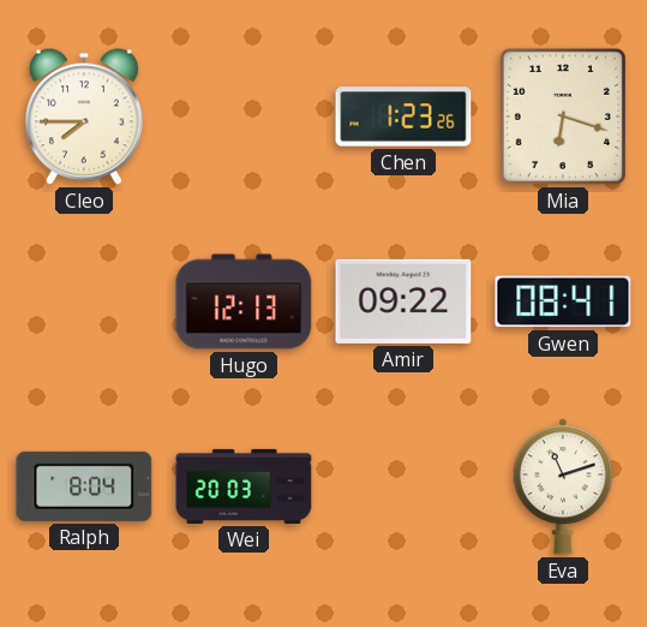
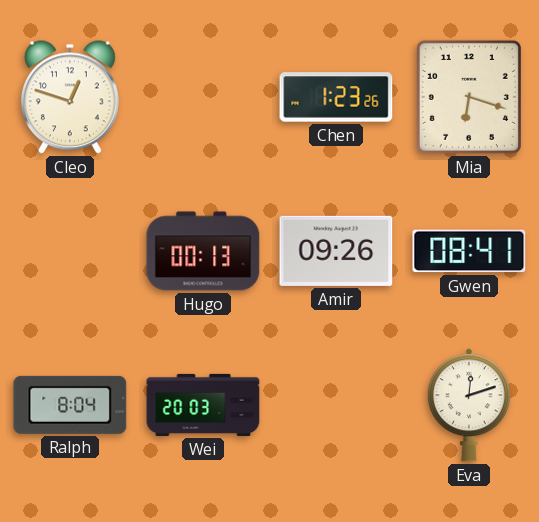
Cleo: 7:45 -> 12:48
Hugo: 12:13 -> 00:13
Amir: 09:22 -> 09:26
Eva: 11:12 -> 12:12
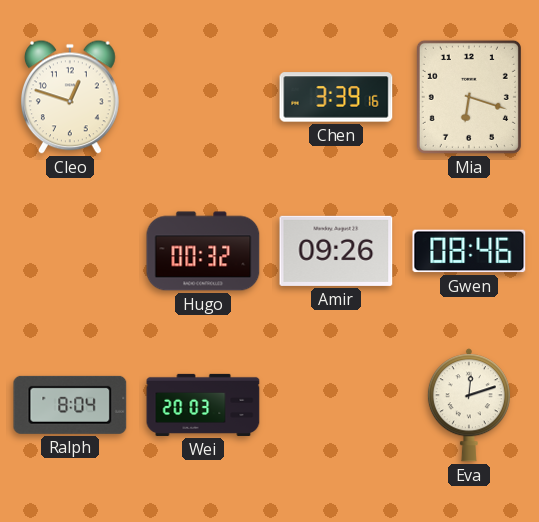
Chen: 1:23 -> 3:39
Hugo: 00:13 -> 00:32
Gwen: 08:41 -> 08:46
